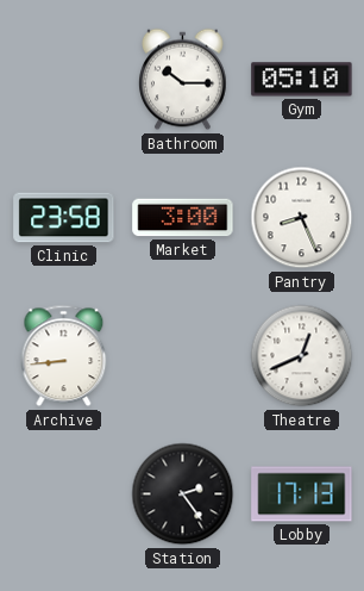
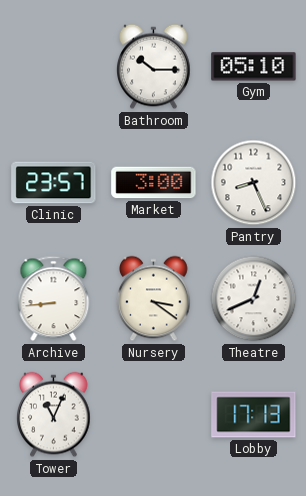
Clinic: 23:58 -> 23:57
Nursery: none -> 3:21
Tower: none -> 11:04
Station: 2:24 -> none
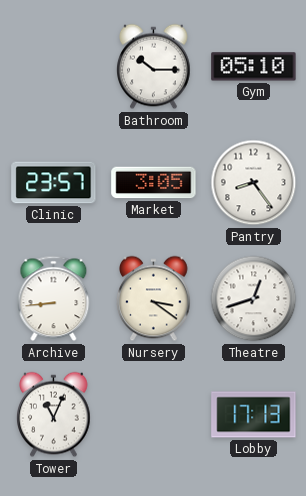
Market: 3:00 -> 3:05
Pantry: 8:26 -> 8:24
Theatre: 12:41 -> 12:42
